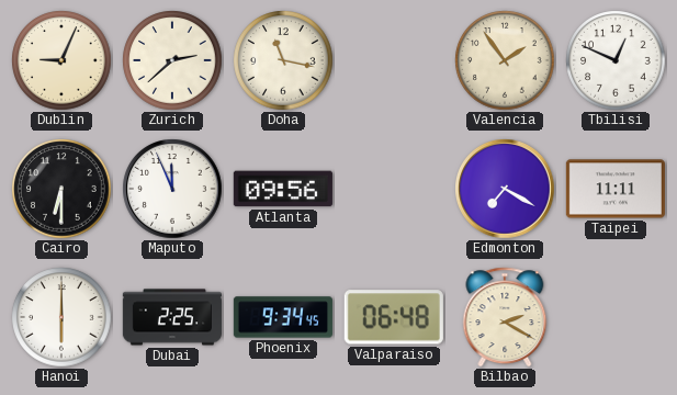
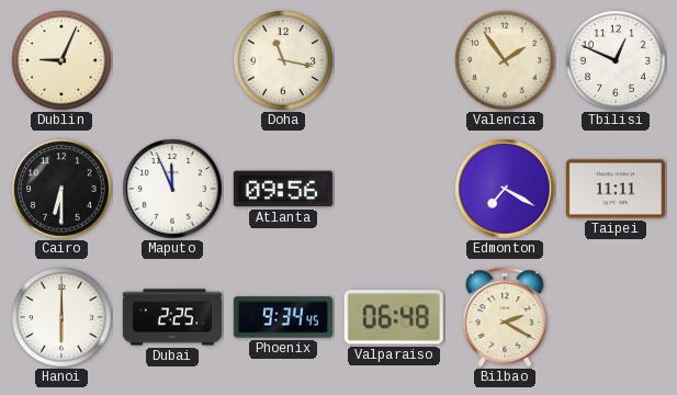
Zurich: 2:38 -> none
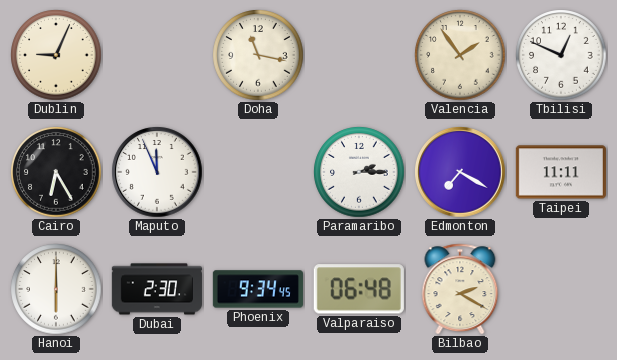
Cairo: 6:30 -> 6:25
Atlanta: 09:56 -> none
Paramaribo: none -> 2:15
Dubai: 2:25 -> 2:30
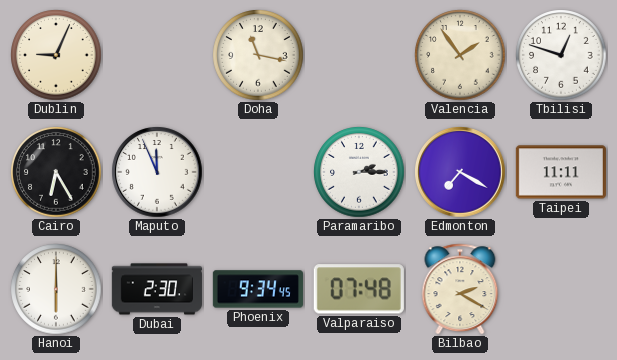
Tbilisi: 12:49 -> 12:48
Valparaiso: 06:48 -> 07:48
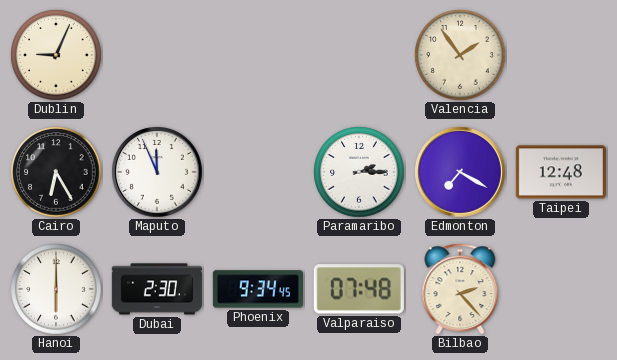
Doha: 11:17 -> none
Tbilisi: 12:48 -> none
Taipei: 11:11 -> 12:48
Bilbao: 2:20 -> 2:23
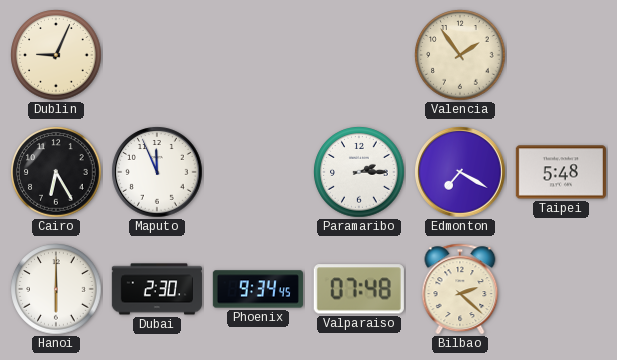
Taipei: 12:48 -> 5:48
Bilbao: 2:23 -> 2:22
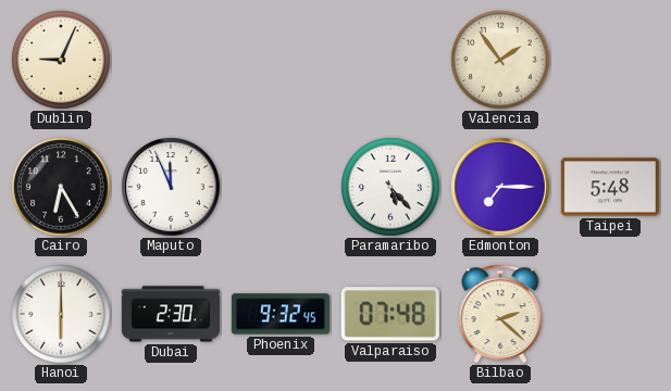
Paramaribo: 2:15 -> 5:23
Edmonton: 7:20 -> 7:15
Phoenix: 9:34 -> 9:32
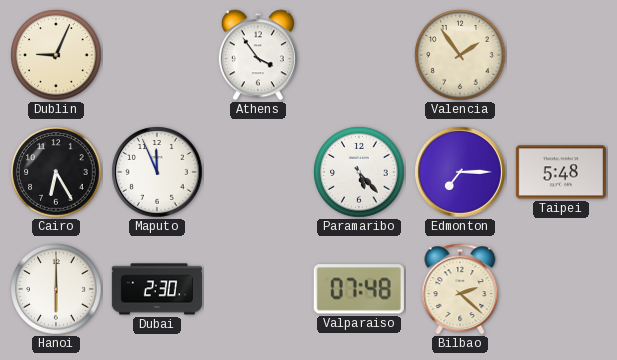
Athens: none -> 3:54
Phoenix: 9:32 -> none
